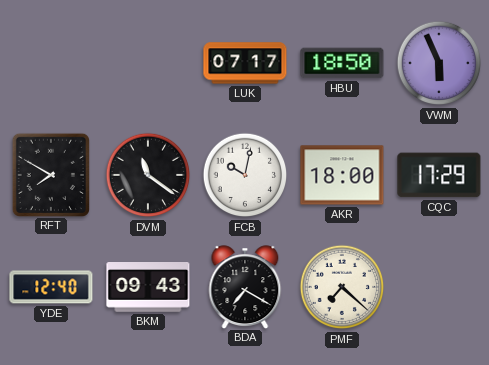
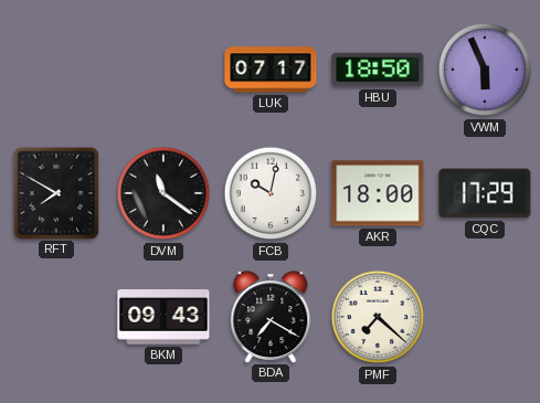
YDE: 12:40 -> none
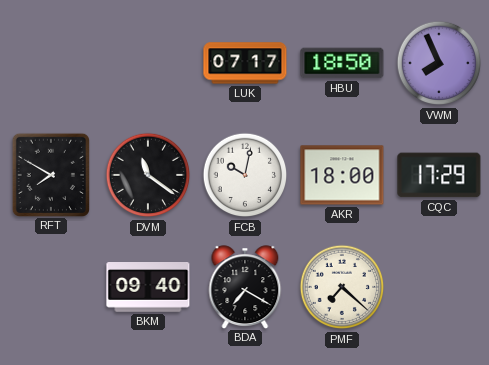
VWM: 5:56 -> 7:56
BKM: 09:43 -> 09:40
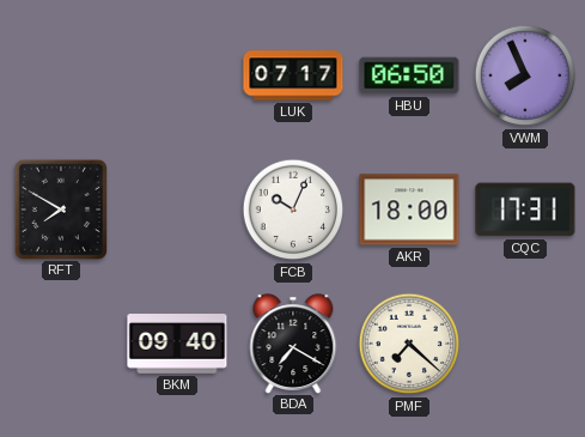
HBU: 18:50 -> 06:50
DVM: 11:21 -> none
FCB: 10:02 -> 10:04
CQC: 17:29 -> 17:31
